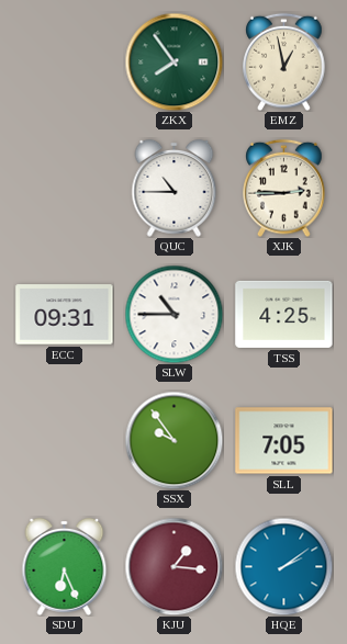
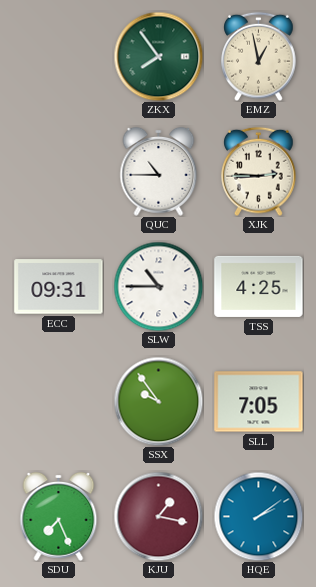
SDU: 6:26 -> 7:26
KJU: 1:16 -> 1:17
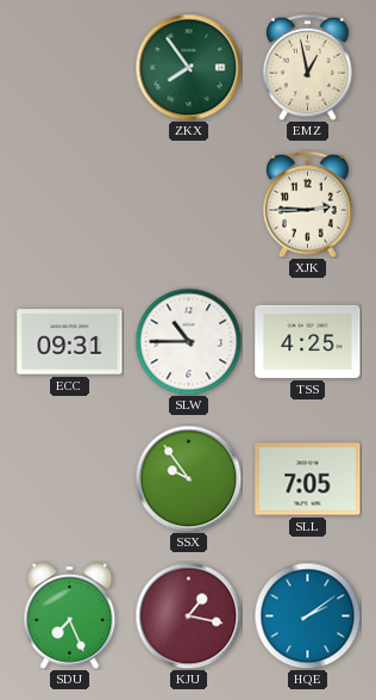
QUC: 10:45 -> none
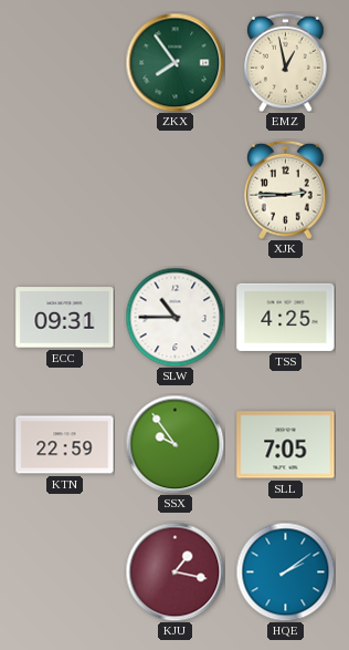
KTN: none -> 22:59
SDU: 7:26 -> none
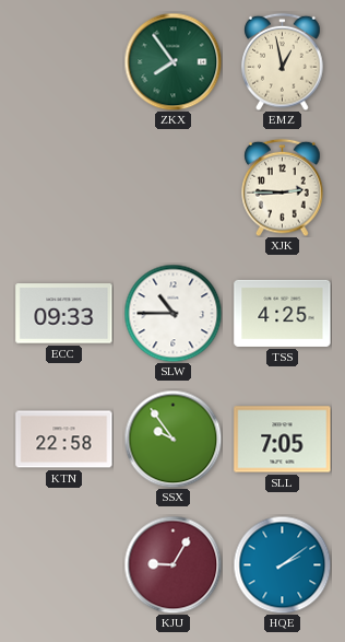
ECC: 09:31 -> 09:33
KTN: 22:59 -> 22:58
KJU: 1:17 -> 9:05
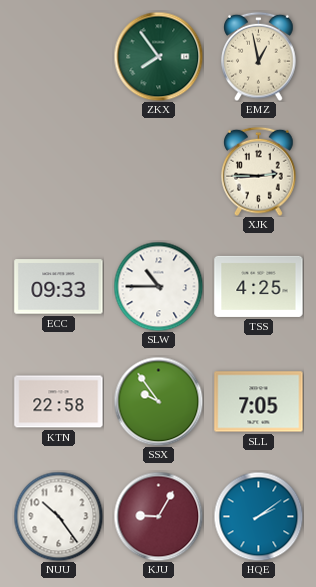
NUU: none -> 10:24
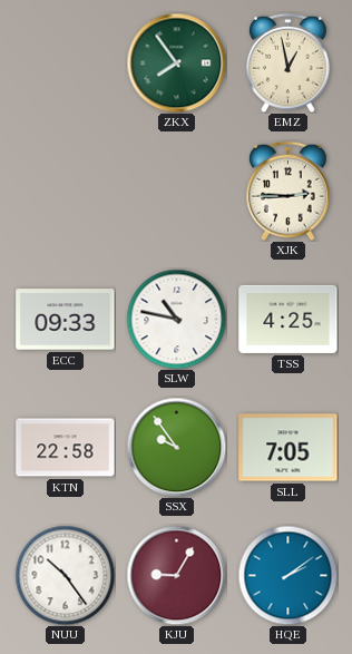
SLW: 10:45 -> 10:47
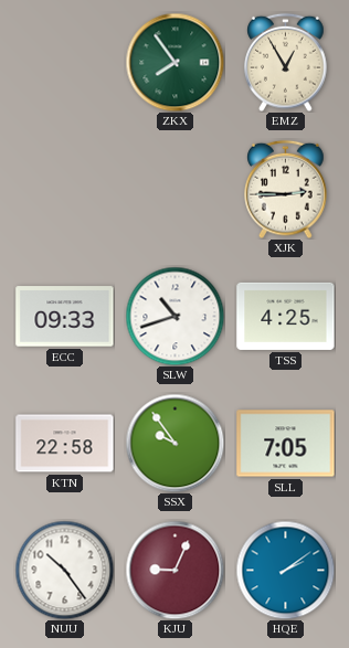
EMZ: 12:58 -> 12:55
SLW: 10:47 -> 10:42
KJU: 9:05 -> 9:04
